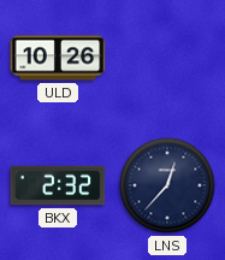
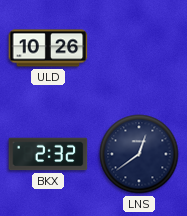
LNS: 12:37 -> 12:39
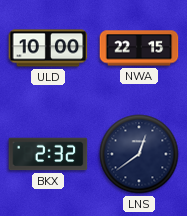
ULD: 10:26 -> 10:00
NWA: none -> 22:15
